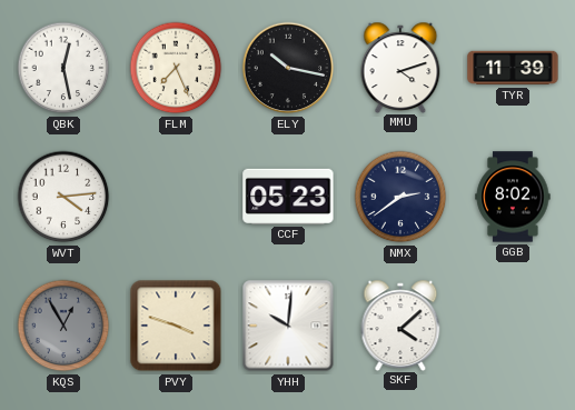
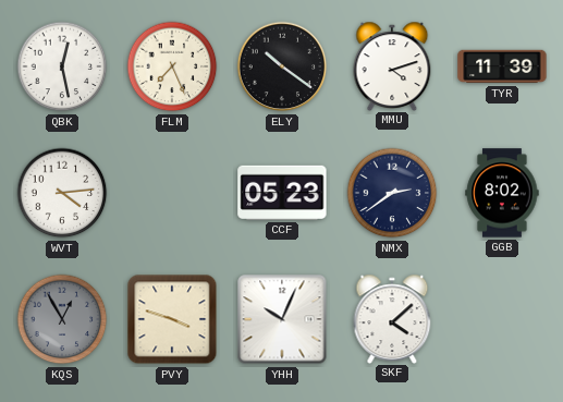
ELY: 10:17 -> 10:21
YHH: 10:01 -> 10:04
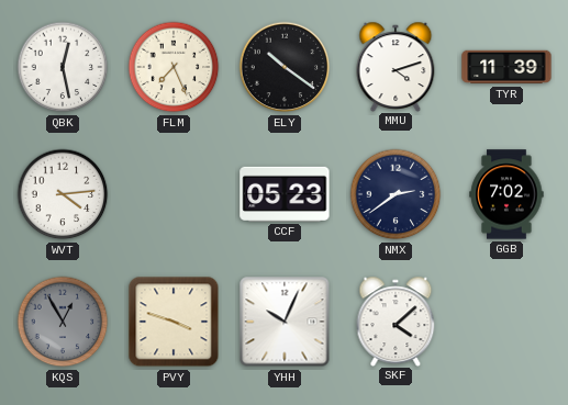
GGB: 8:02 -> 7:02
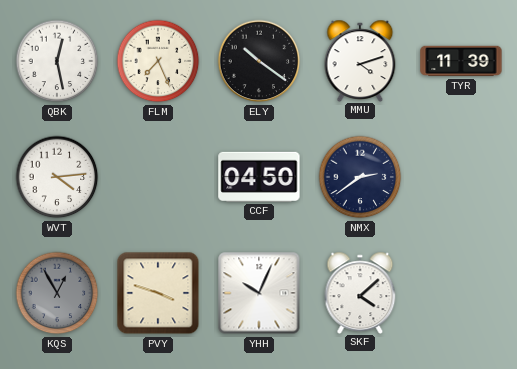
CCF: 05:23 -> 04:50
GGB: 7:02 -> none
